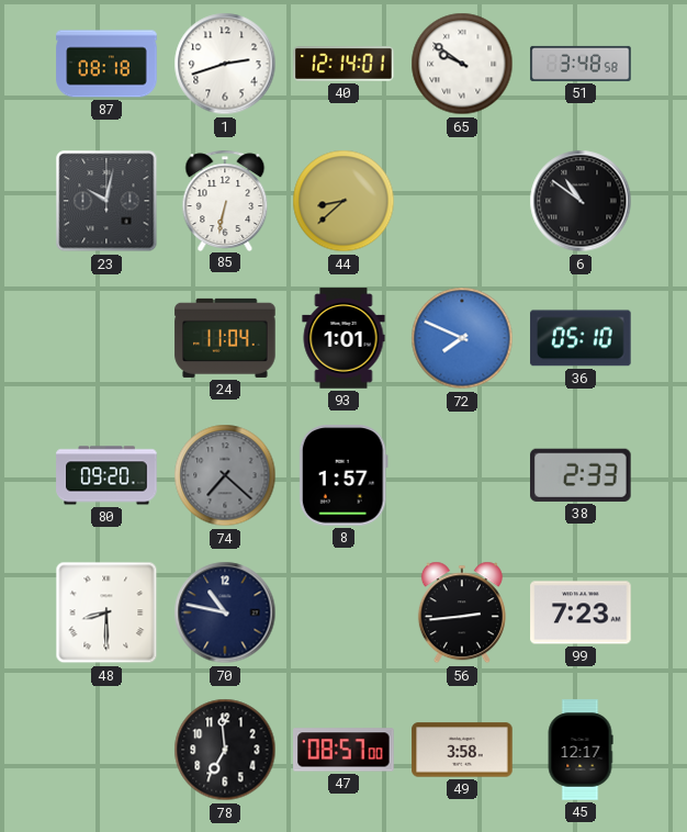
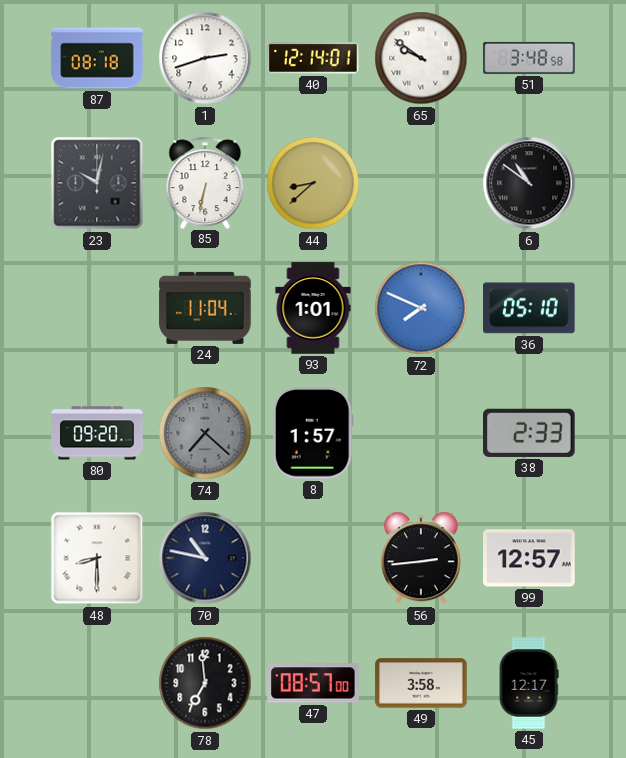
99: 7:23 -> 12:57
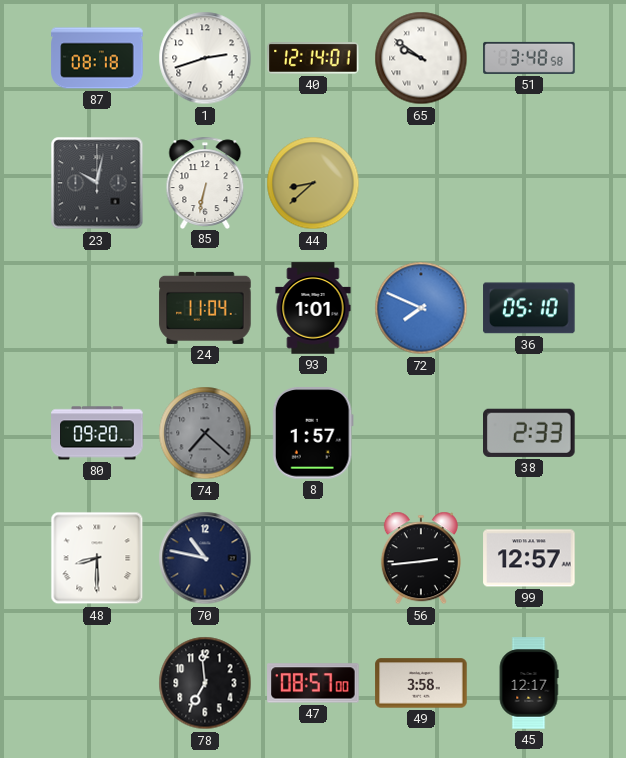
6: 10:51 -> none
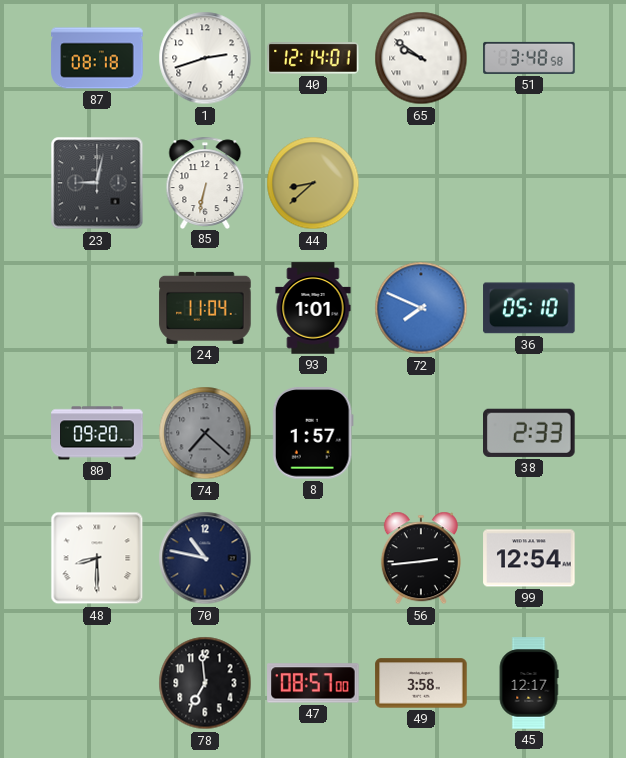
23: 10:02 -> 9:02
99: 12:57 -> 12:54
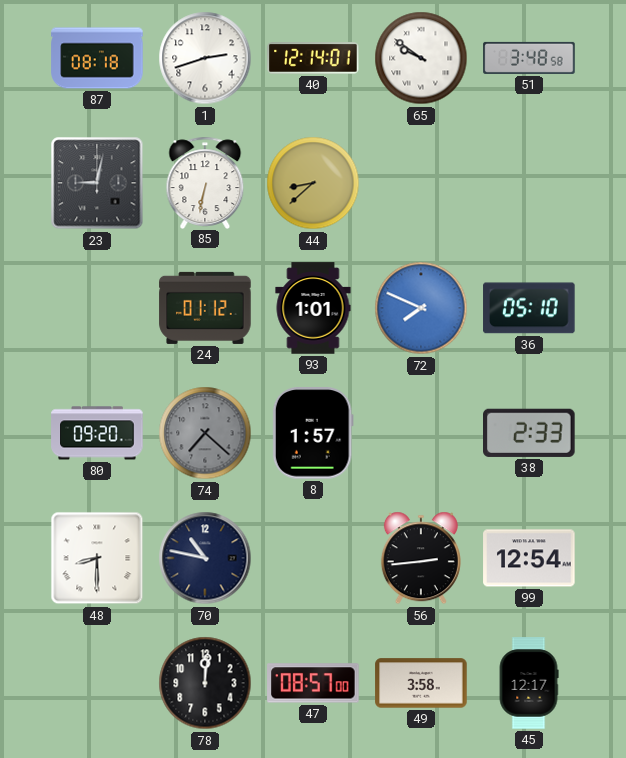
24: 11:04 -> 01:12
78: 6:59 -> 12:01
